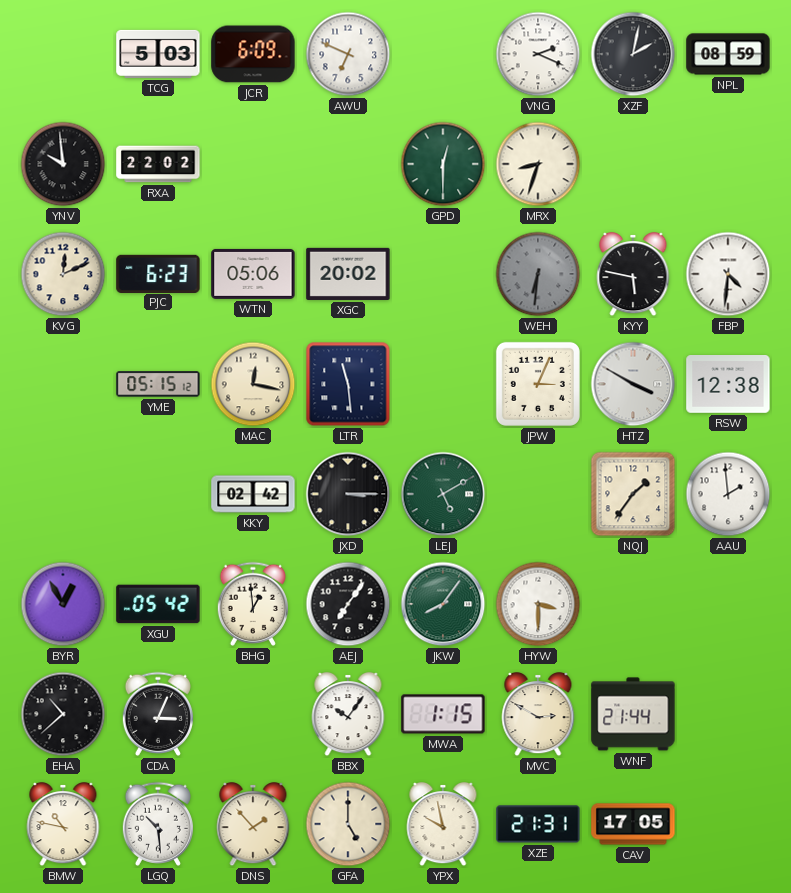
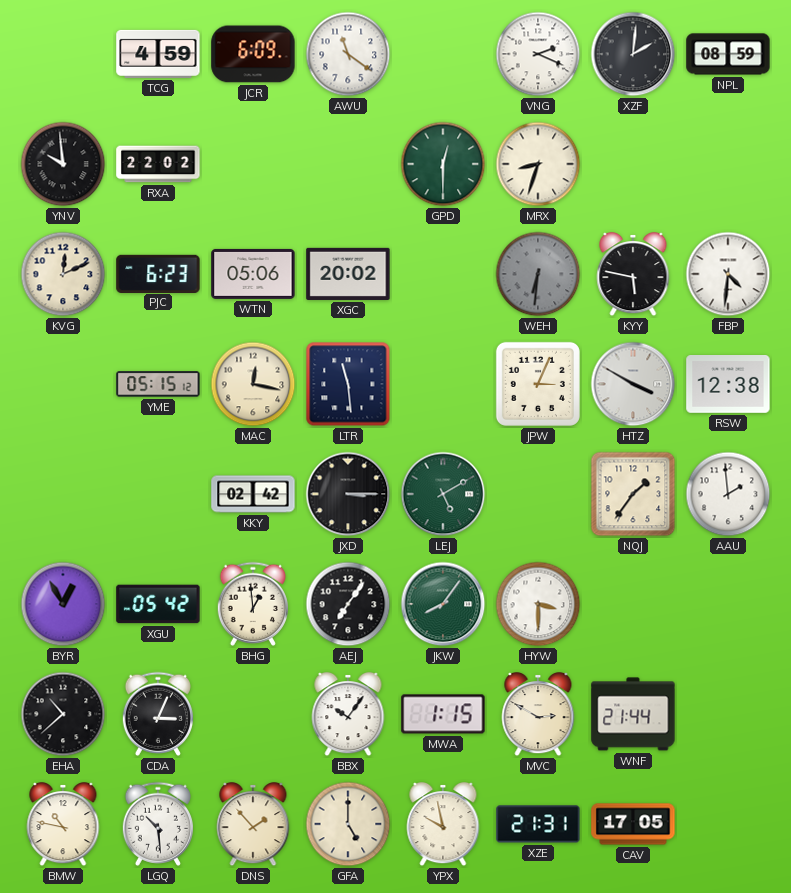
TCG: 5:03 -> 4:59
AWU: 6:49 -> 11:21
XZF: 2:02 -> 2:01
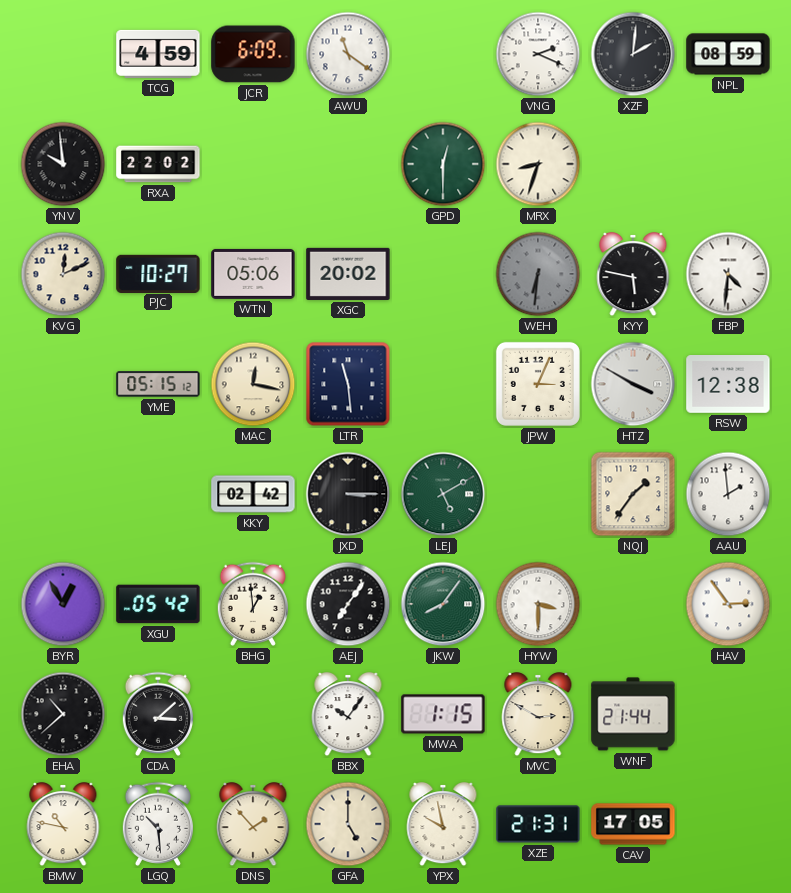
PJC: 6:23 -> 10:27
HAV: none -> 2:54
CDA: 3:04 -> 3:08
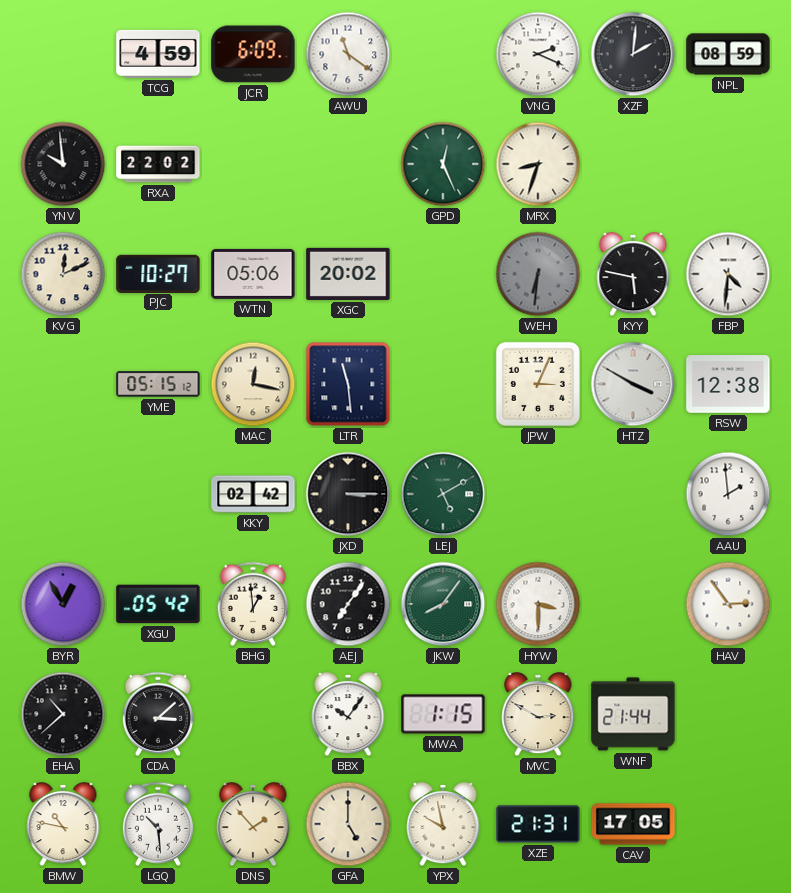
GPD: 12:30 -> 12:26
NQJ: 1:36 -> none
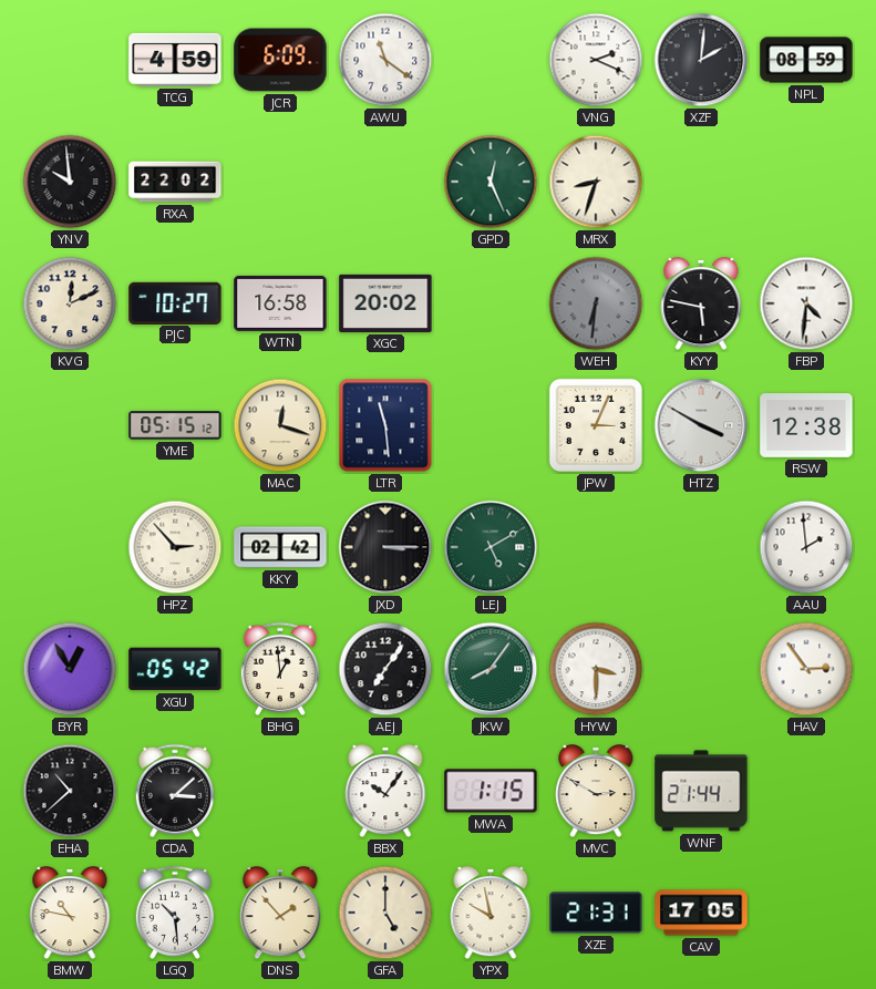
WTN: 05:06 -> 16:58
MAC: 12:17 -> 12:18
HPZ: none -> 2:53
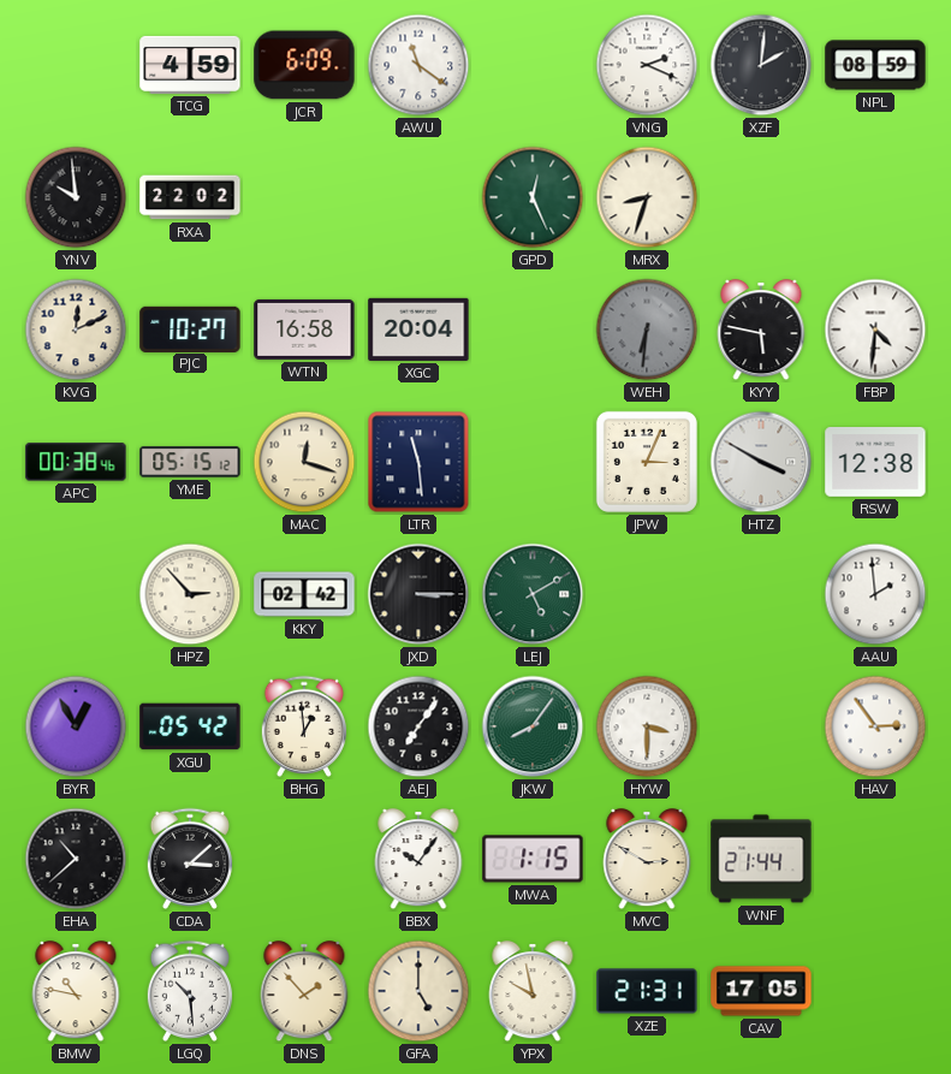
XGC: 20:02 -> 20:04
APC: none -> 00:38
